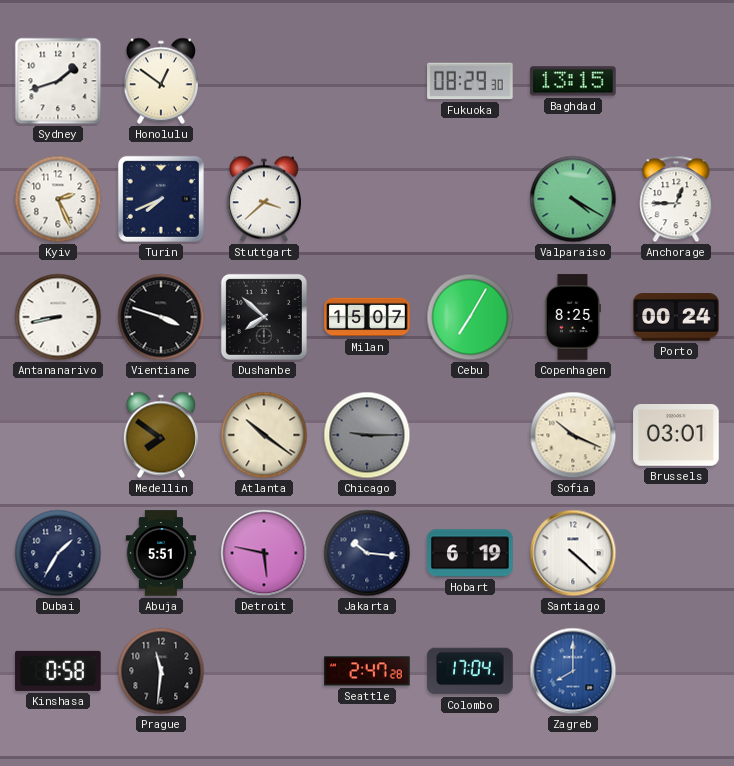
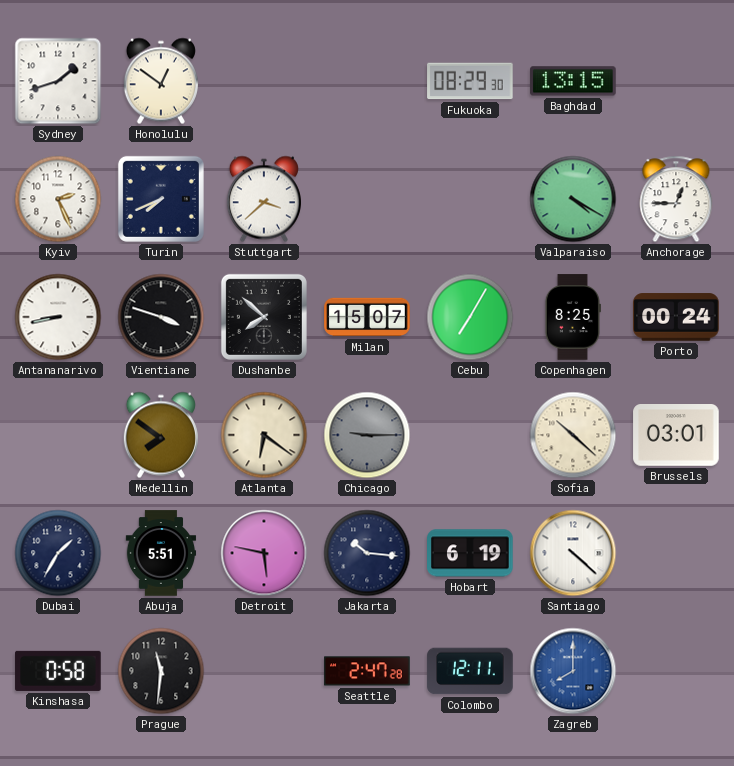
Atlanta: 10:21 -> 6:21
Sofia: 10:19 -> 10:22
Colombo: 17:04 -> 12:11
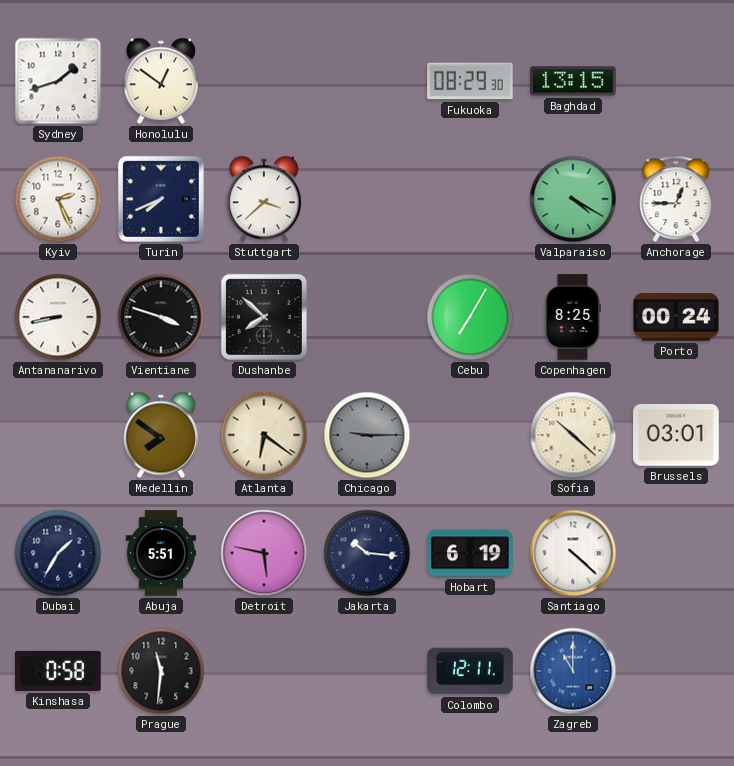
Milan: 15:07 -> none
Seattle: 2:47 -> none
Zagreb: 8:00 -> 11:00
